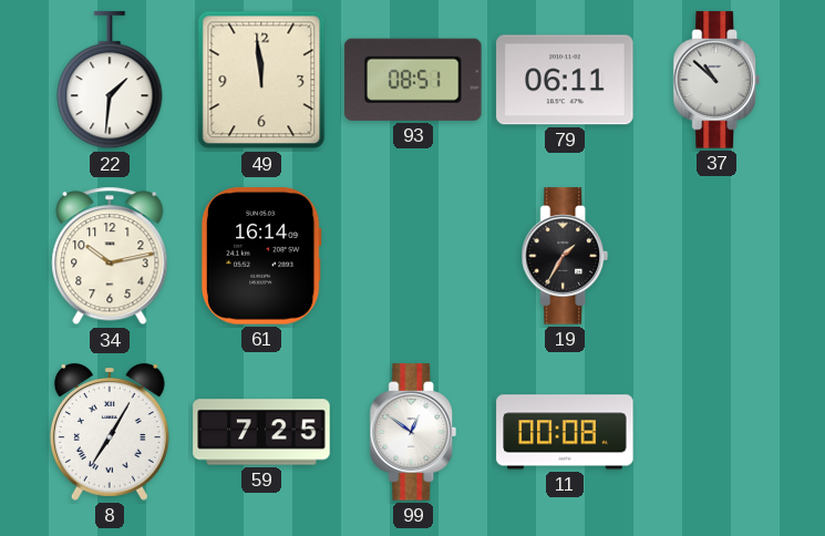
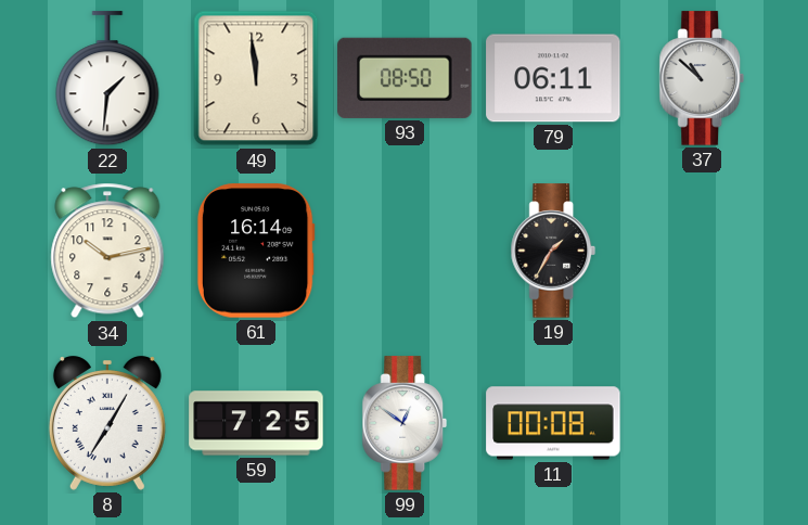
93: 08:51 -> 08:50
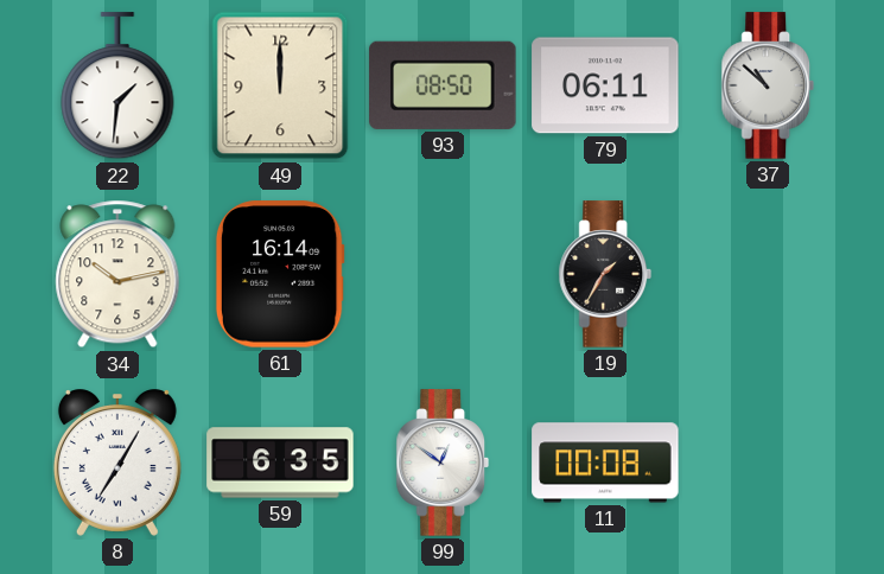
49: 11:59 -> 12:00
59: 7:25 -> 6:35
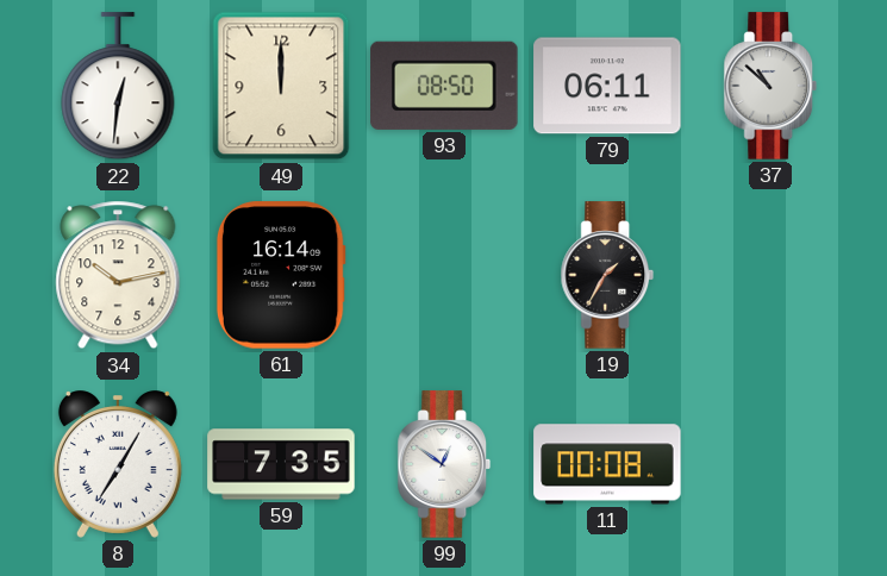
22: 1:31 -> 12:31
59: 6:35 -> 7:35
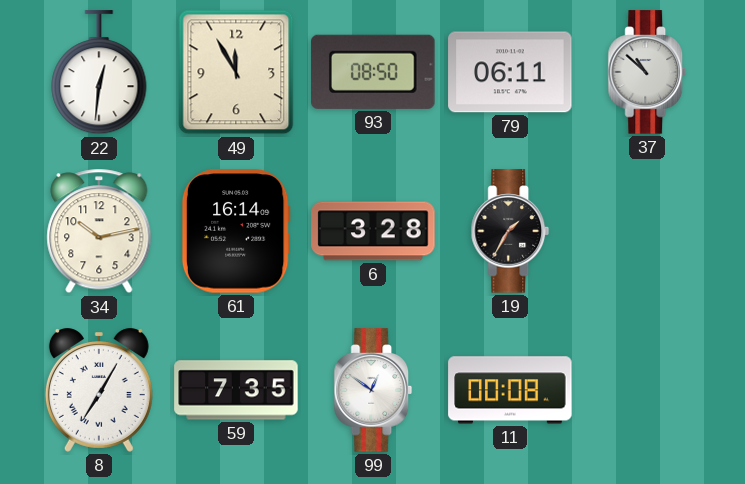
49: 12:00 -> 11:55
6: none -> 3:28
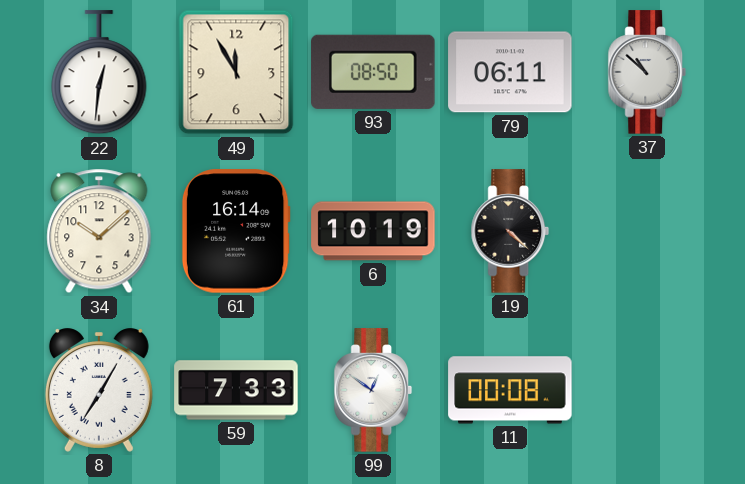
34: 10:13 -> 10:08
6: 3:28 -> 10:19
19: 1:35 -> 4:22
59: 7:35 -> 7:33
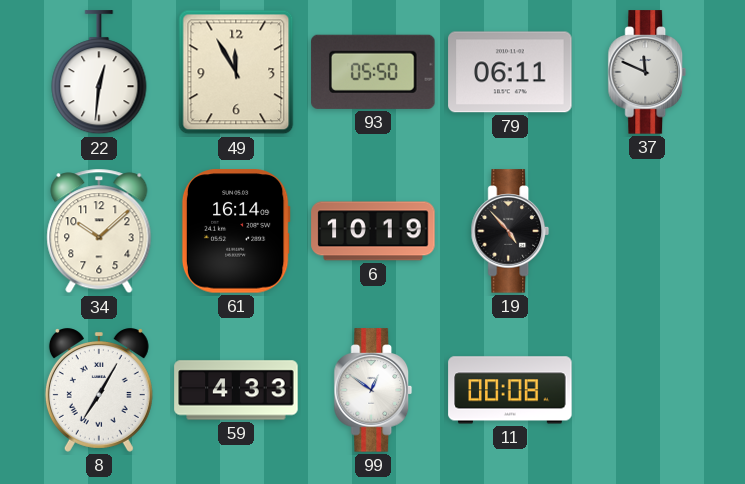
93: 08:50 -> 05:50
37: 10:52 -> 11:49
19: 4:22 -> 4:53
59: 7:33 -> 4:33
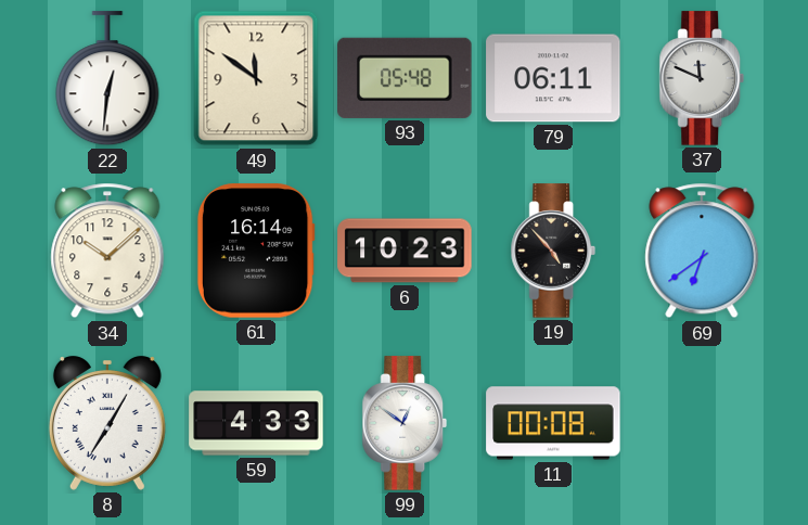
49: 11:55 -> 11:51
93: 05:50 -> 05:48
6: 10:19 -> 10:23
69: none -> 6:39
